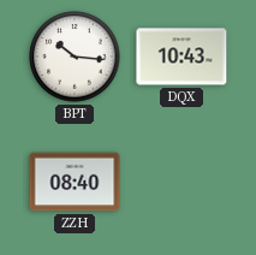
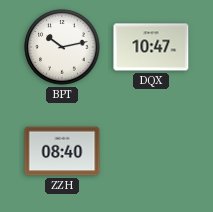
BPT: 10:16 -> 10:13
DQX: 10:43 -> 10:47
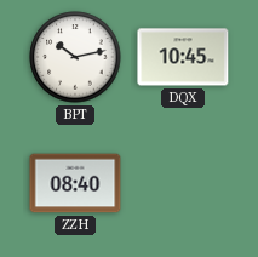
DQX: 10:47 -> 10:45
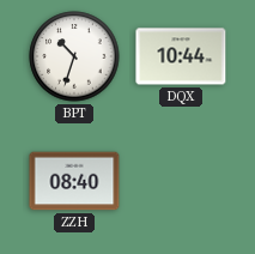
BPT: 10:13 -> 10:33
DQX: 10:45 -> 10:44
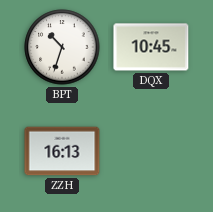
DQX: 10:44 -> 10:45
ZZH: 08:40 -> 16:13
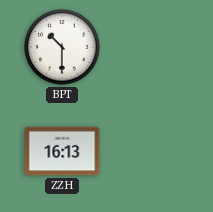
BPT: 10:33 -> 10:30
DQX: 10:45 -> none
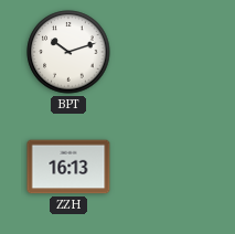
BPT: 10:30 -> 10:12
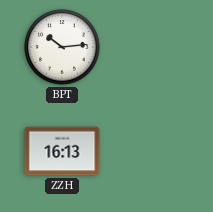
BPT: 10:12 -> 10:14
